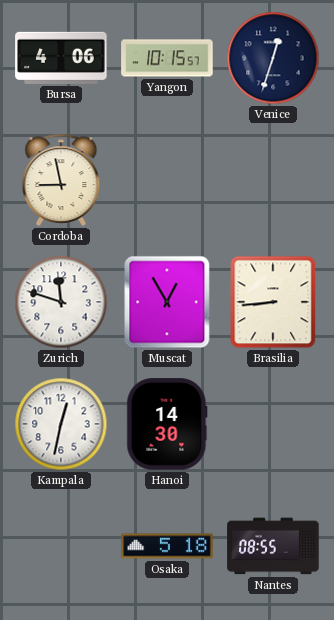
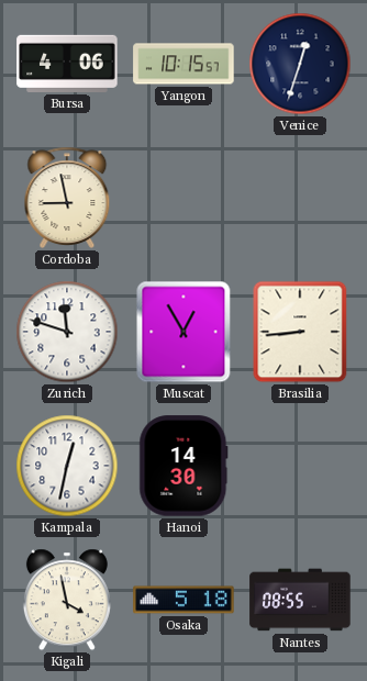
Kigali: none -> 3:58
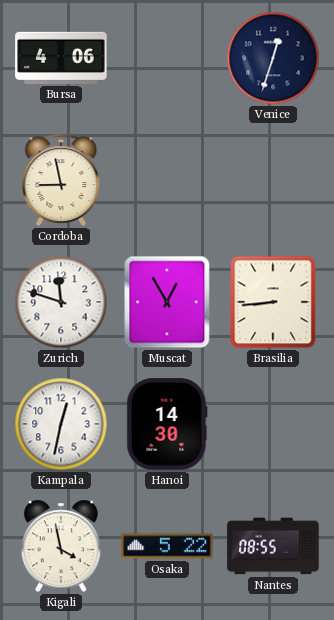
Yangon: 10:15 -> none
Osaka: 5:18 -> 5:22
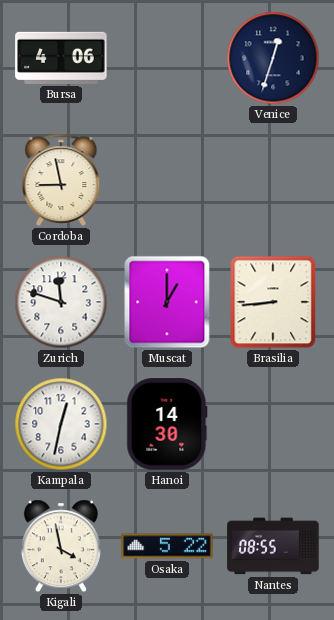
Muscat: 12:55 -> 1:00
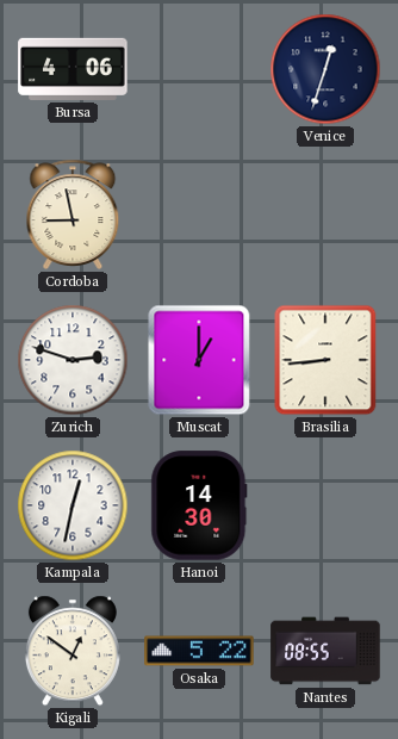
Zurich: 11:48 -> 2:48
Kigali: 3:58 -> 12:51
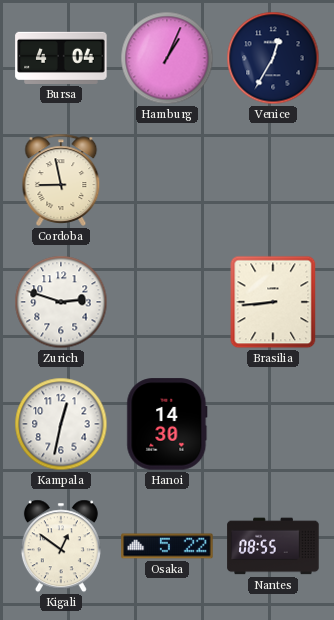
Bursa: 4:06 -> 4:04
Hamburg: none -> 1:04
Venice: 12:33 -> 12:35
Muscat: 1:00 -> none
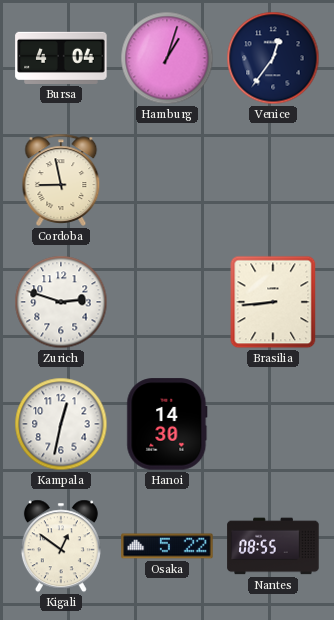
Hamburg: 1:04 -> 1:03
Venice: 12:35 -> 12:36
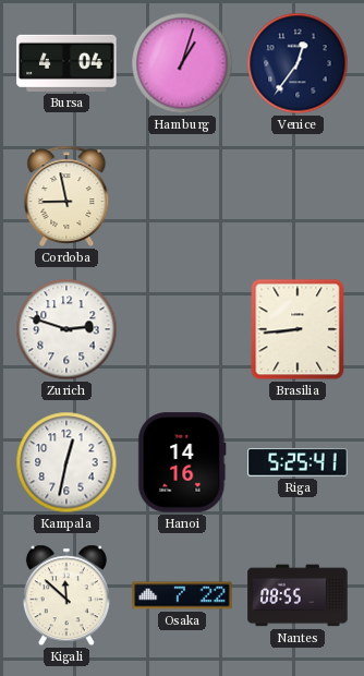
Hanoi: 14:30 -> 14:16
Riga: none -> 5:25
Kigali: 12:51 -> 11:52
Osaka: 5:22 -> 7:22
